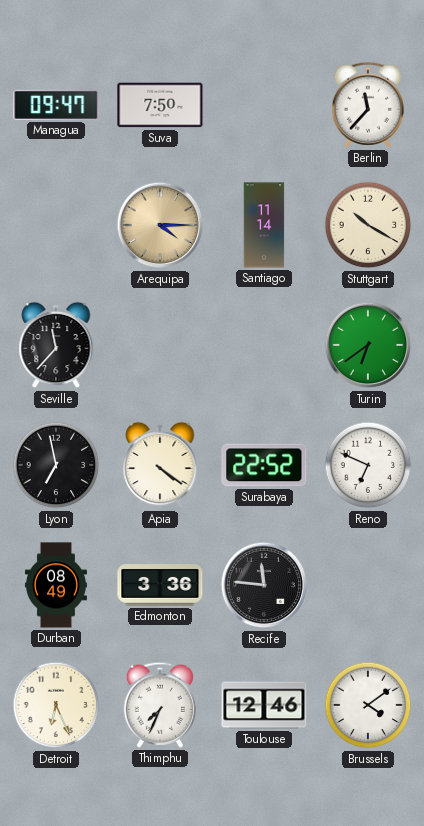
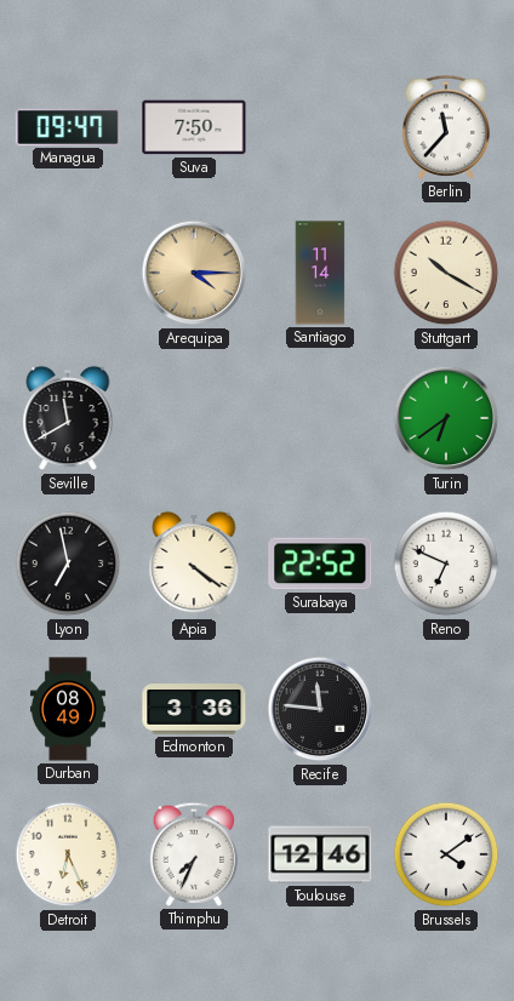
Seville: 11:37 -> 11:40
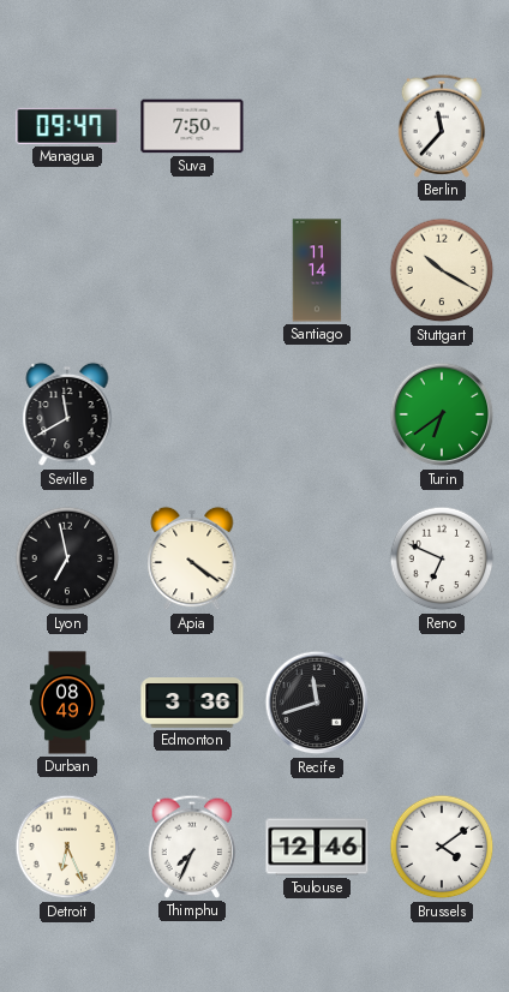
Arequipa: 4:15 -> none
Surabaya: 22:52 -> none
Recife: 11:46 -> 11:42
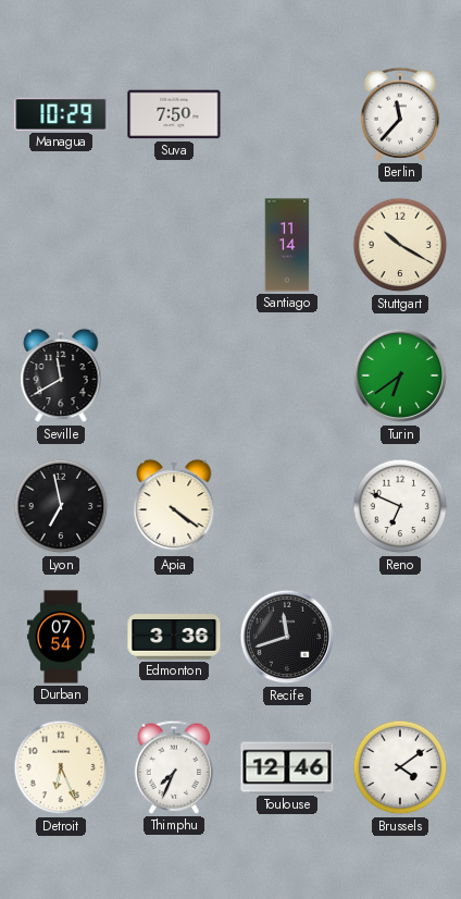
Managua: 09:47 -> 10:29
Durban: 08:49 -> 07:54
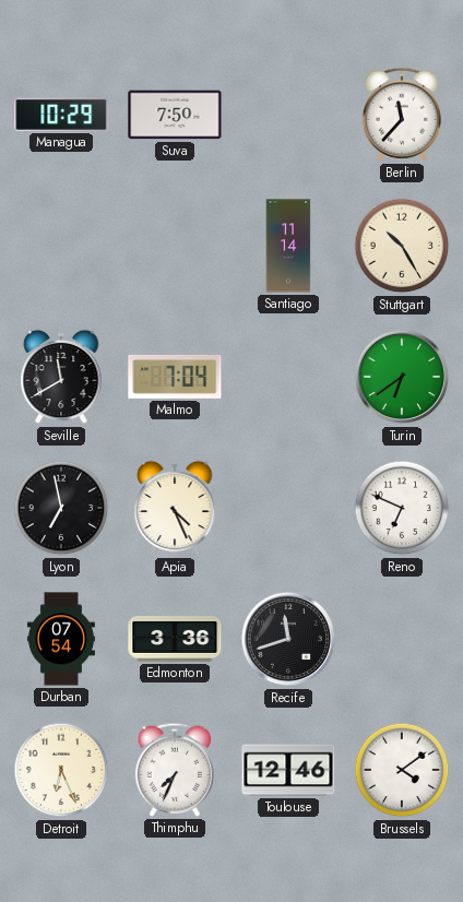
Stuttgart: 10:20 -> 10:25
Malmo: none -> 7:04
Apia: 4:21 -> 4:26
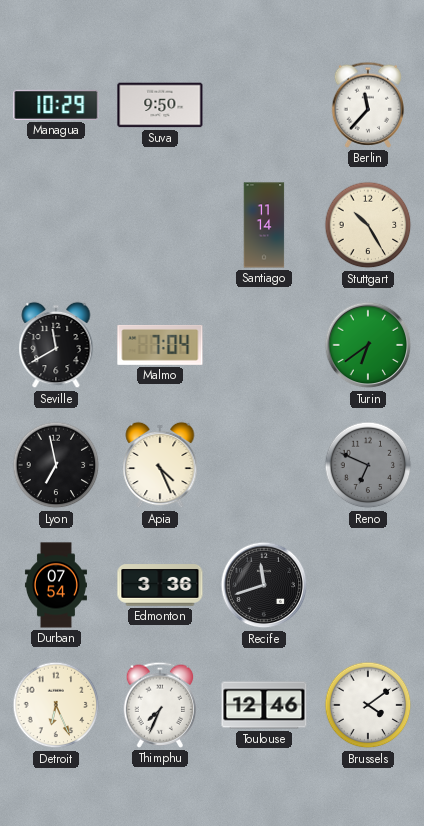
Suva: 7:50 -> 9:50
Reno dial: white -> grey
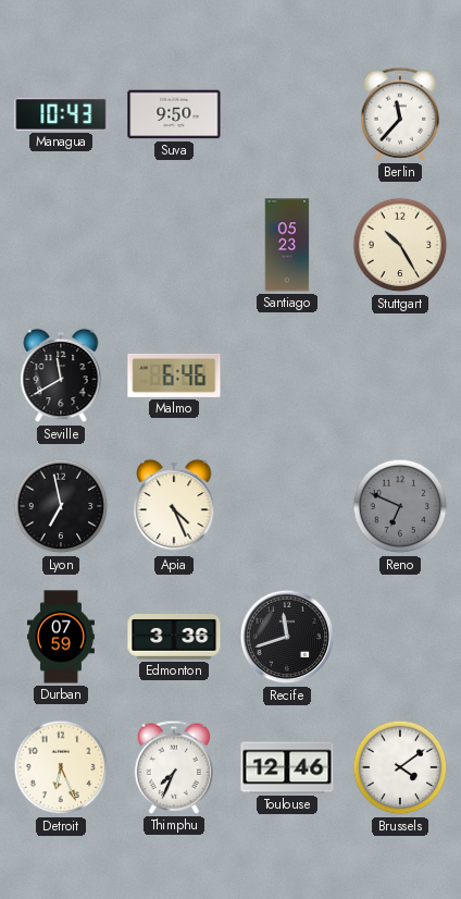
Managua: 10:29 -> 10:43
Santiago: 11:14 -> 05:23
Malmo: 7:04 -> 6:46
Turin: 6:39 -> none
Durban: 07:54 -> 07:59
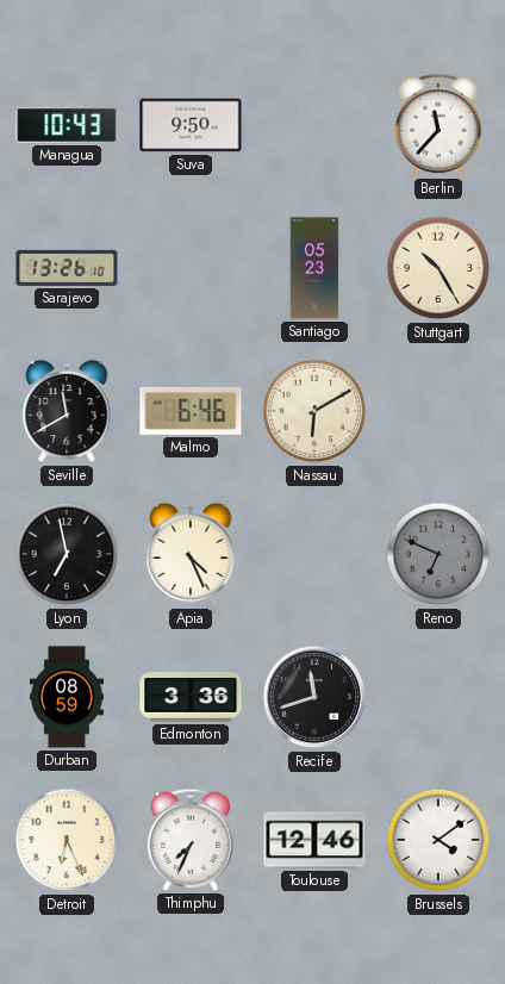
Sarajevo: none -> 13:26
Nassau: none -> 6:10
Durban: 07:59 -> 08:59
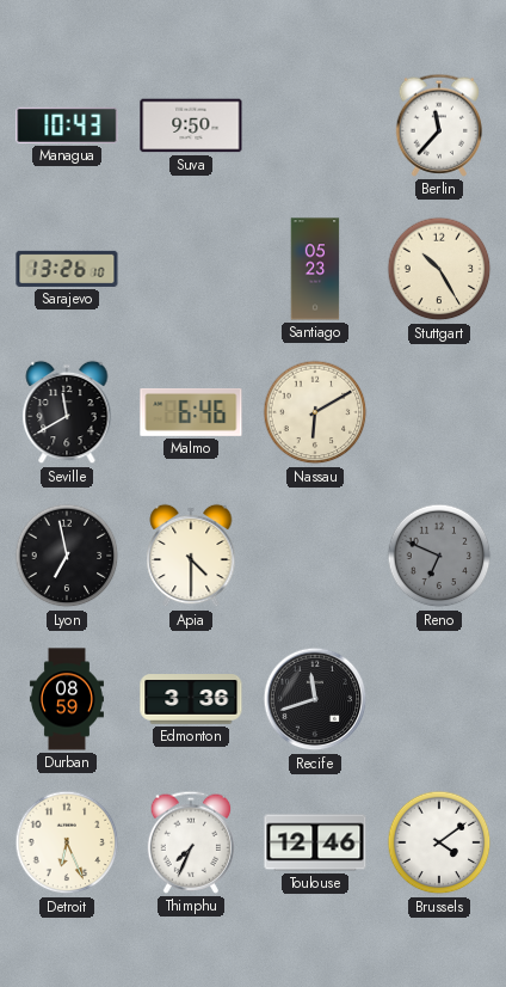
Apia: 4:26 -> 4:30
